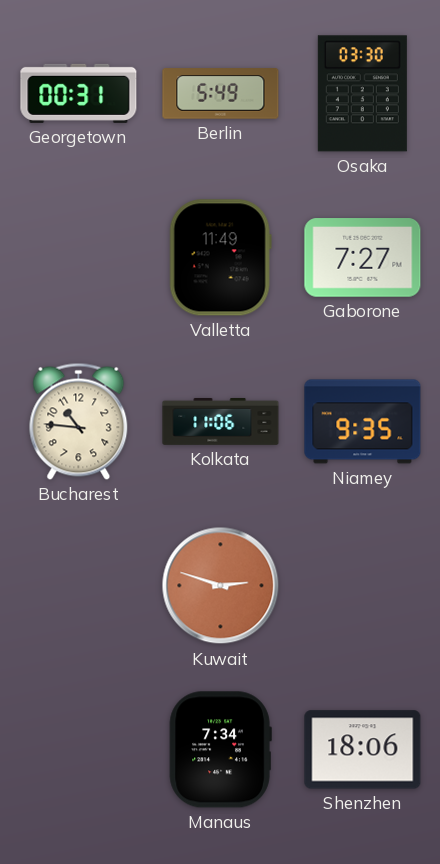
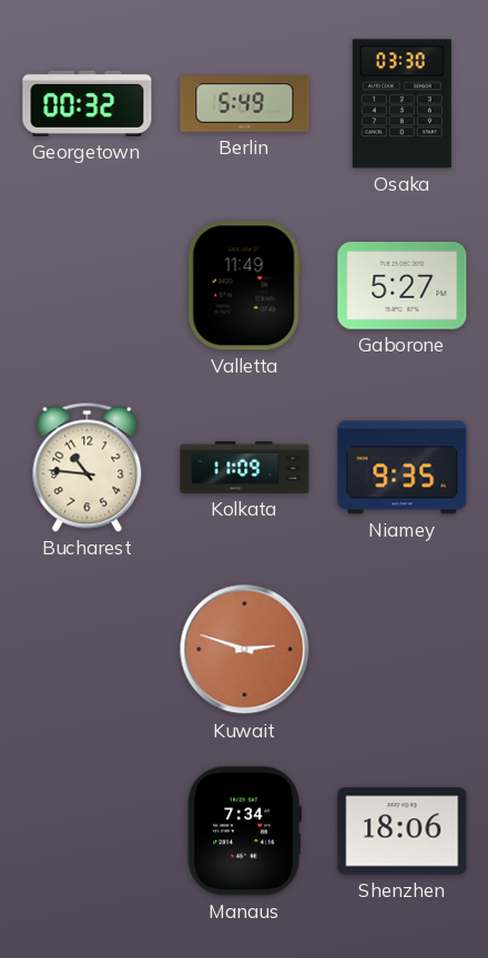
Georgetown: 00:31 -> 00:32
Gaborone: 7:27 -> 5:27
Kolkata: 11:06 -> 11:09
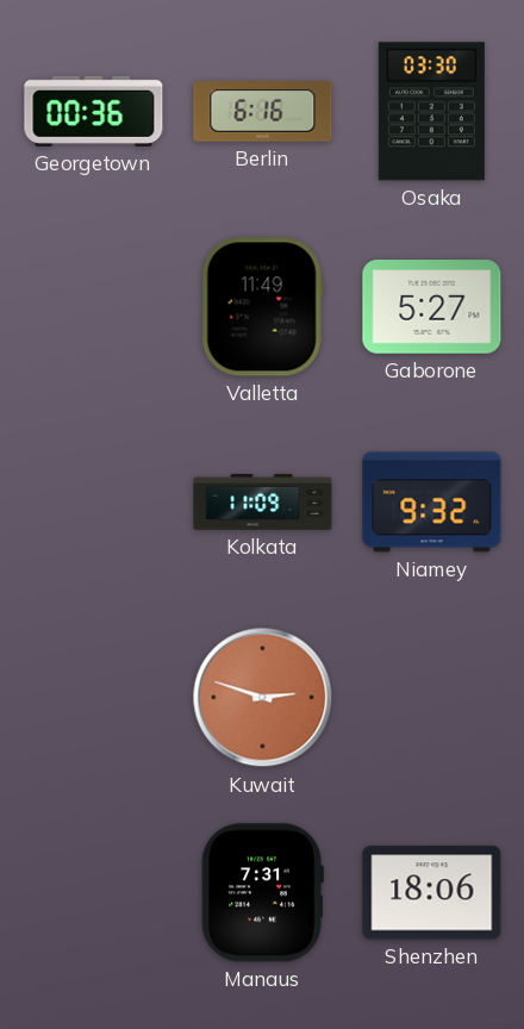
Georgetown: 00:32 -> 00:36
Berlin: 5:49 -> 6:16
Bucharest: 10:46 -> none
Niamey: 9:35 -> 9:32
Manaus: 7:34 -> 7:31
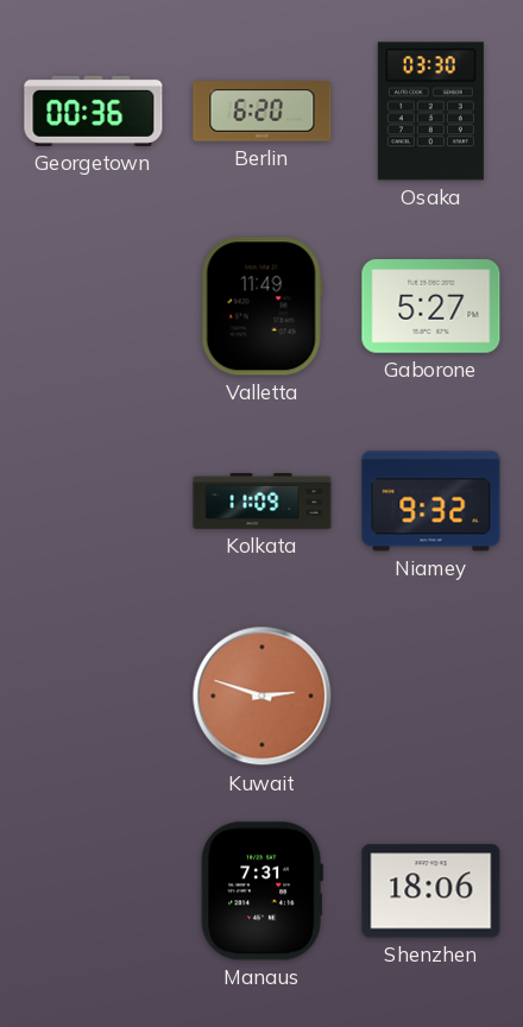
Berlin: 6:16 -> 6:20
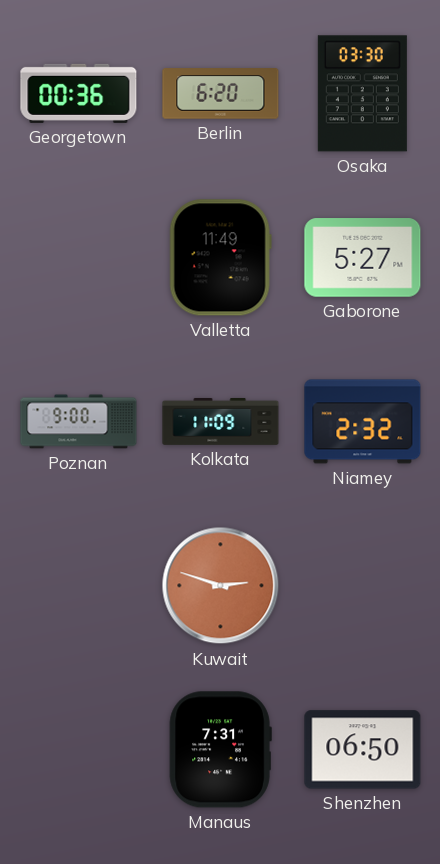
Poznan: none -> 9:00
Niamey: 9:32 -> 2:32
Shenzhen: 18:06 -> 06:50
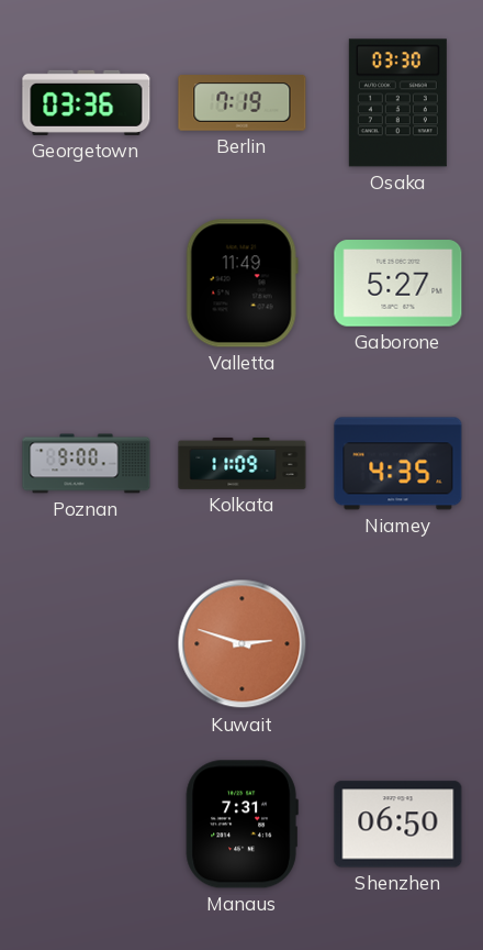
Georgetown: 00:36 -> 03:36
Berlin: 6:20 -> 7:19
Niamey: 2:32 -> 4:35
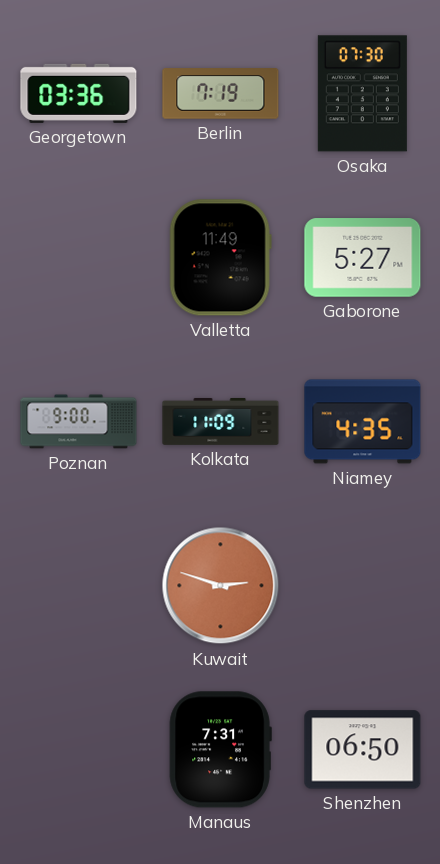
Osaka: 03:30 -> 07:30
